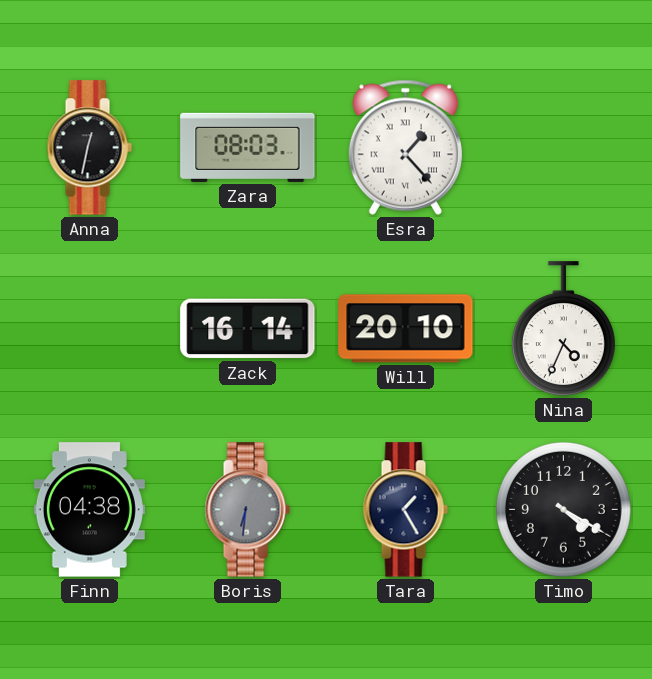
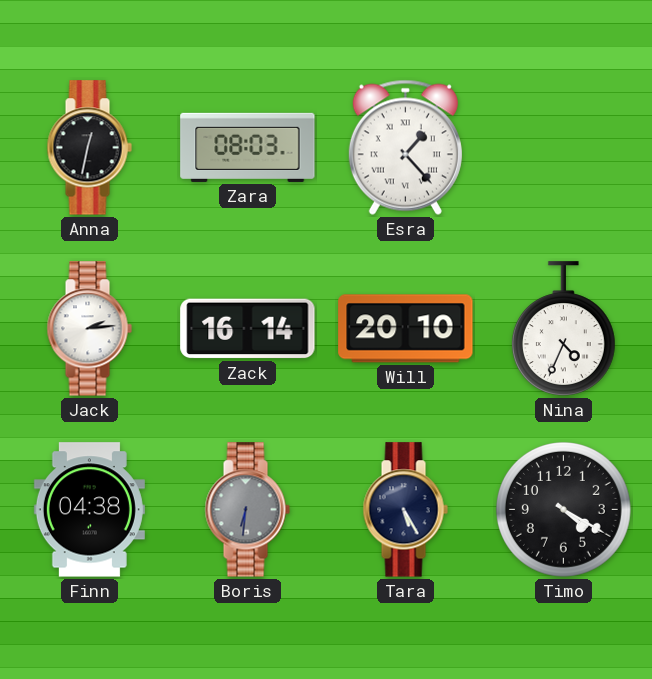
Jack: none -> 2:14
Tara: 1:25 -> 5:25
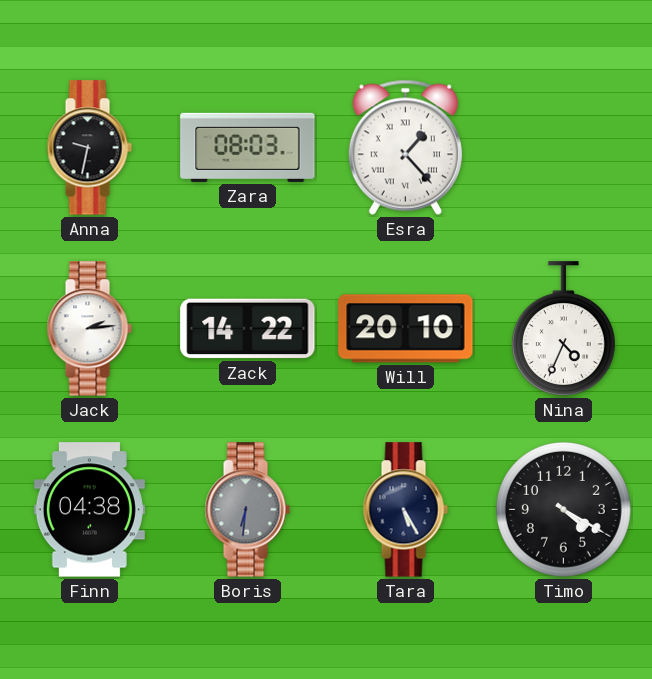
Anna: 12:32 -> 9:32
Zack: 16:14 -> 14:22
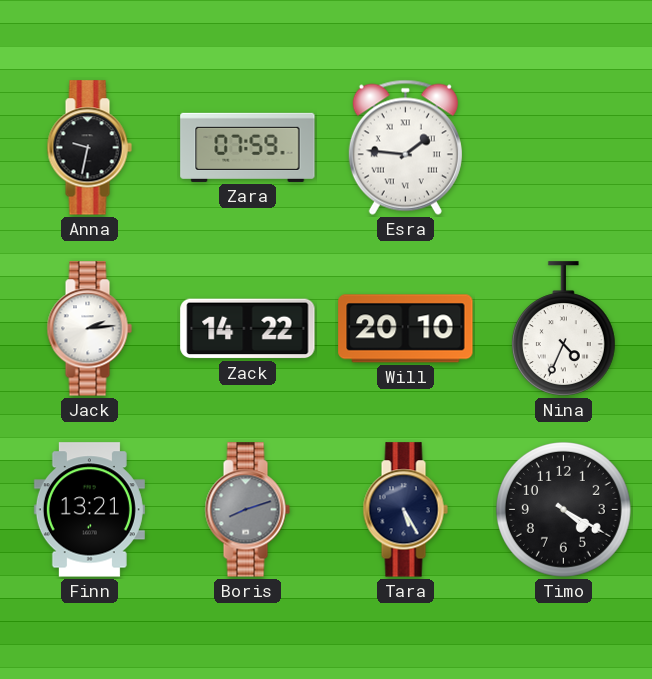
Zara: 08:03 -> 07:59
Esra: 1:23 -> 1:46
Finn: 04:38 -> 13:21
Boris: 6:31 -> 8:12
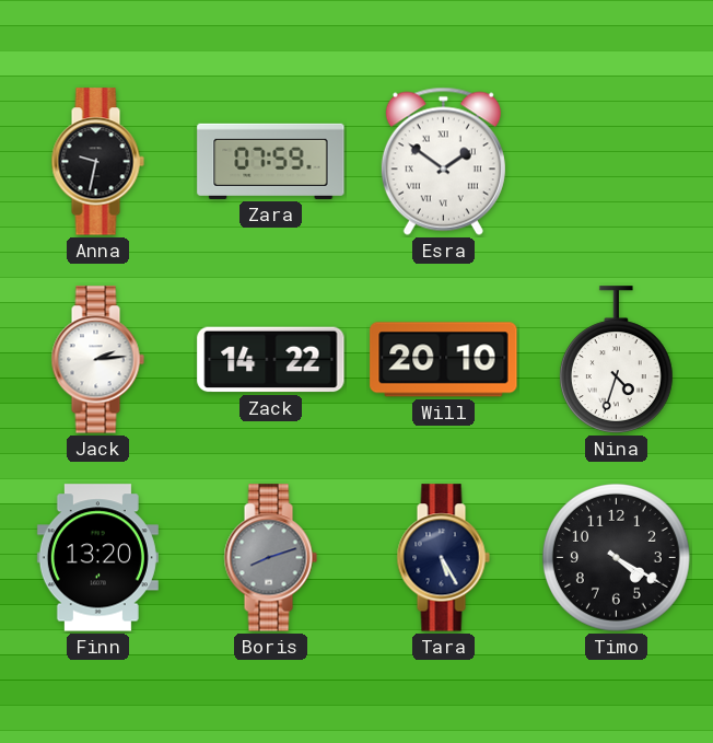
Esra: 1:46 -> 1:51
Nina: 4:34 -> 4:33
Finn: 13:21 -> 13:20
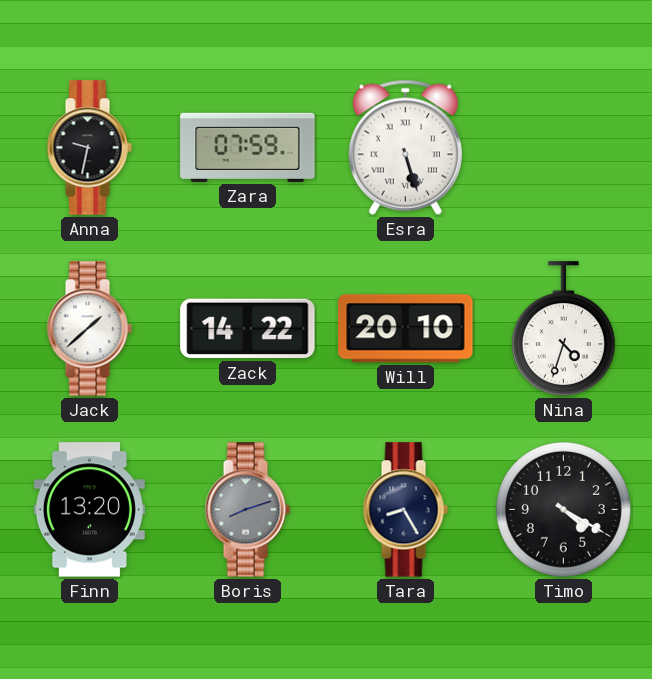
Esra: 1:51 -> 5:27
Jack: 2:14 -> 1:38
Tara: 5:25 -> 8:25
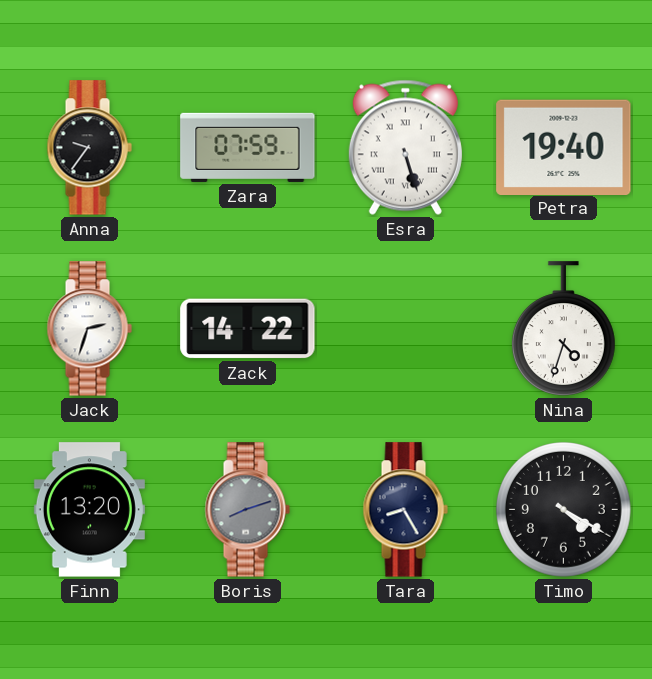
Anna: 9:32 -> 9:36
Petra: none -> 19:40
Jack: 1:38 -> 2:33
Will: 20:10 -> none
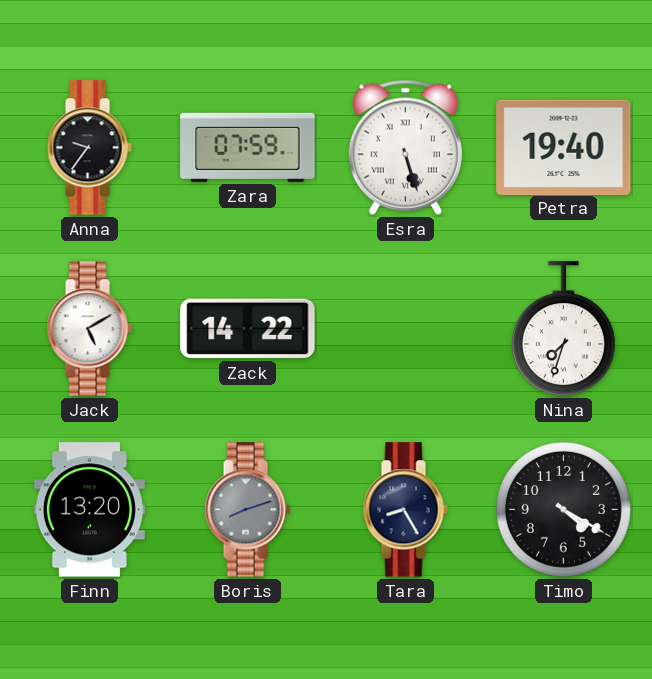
Jack: 2:33 -> 5:10
Nina: 4:33 -> 7:33
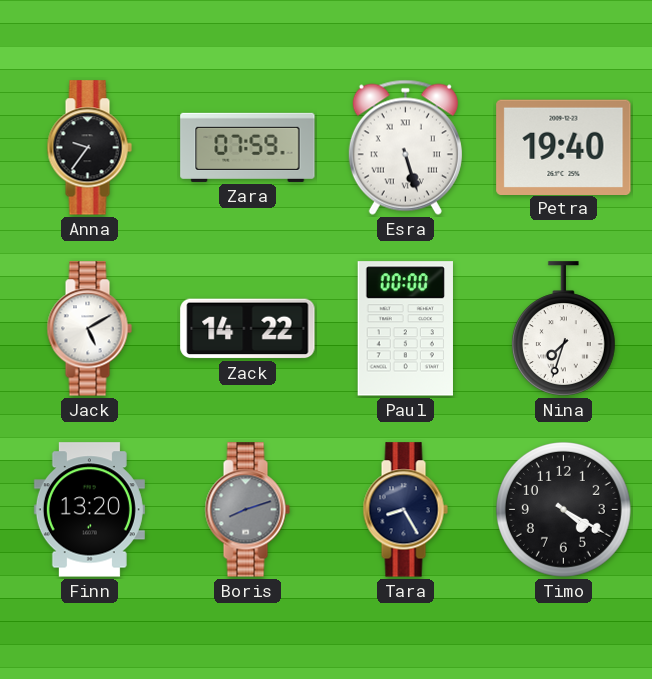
Paul: none -> 00:00
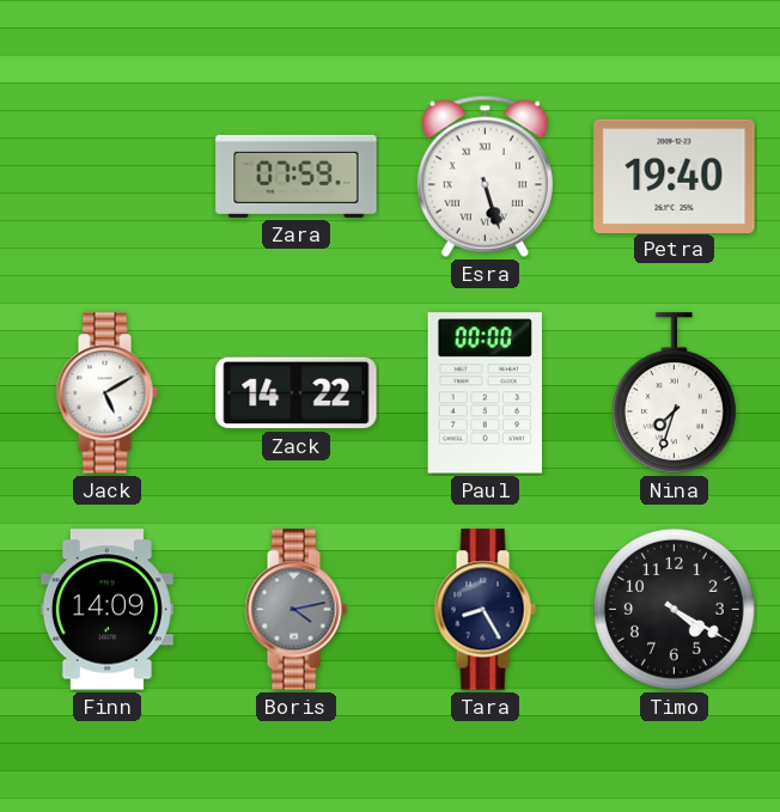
Anna: 9:36 -> none
Finn: 13:20 -> 14:09
Boris: 8:12 -> 4:13
